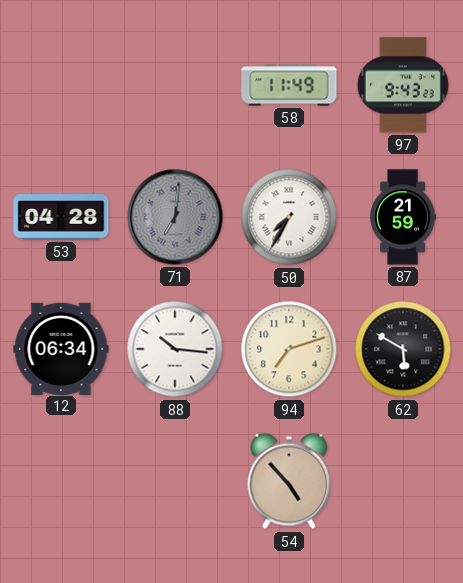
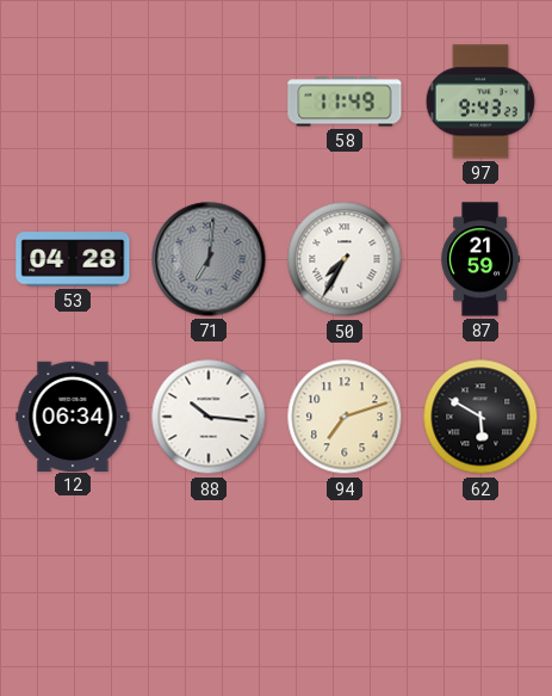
54: 4:53 -> none
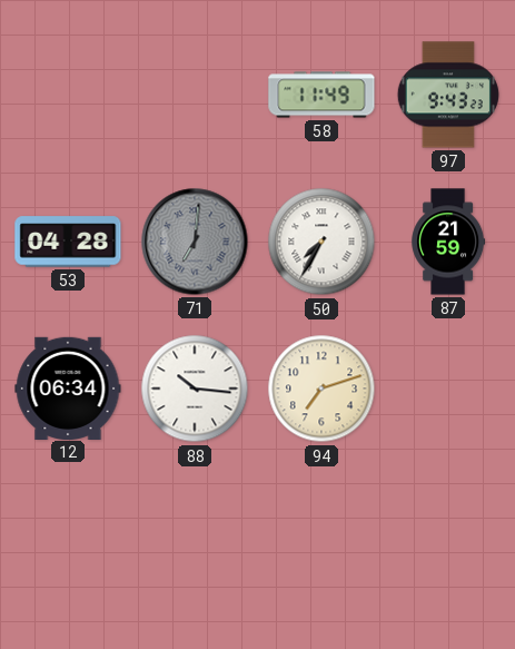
62: 5:50 -> none
